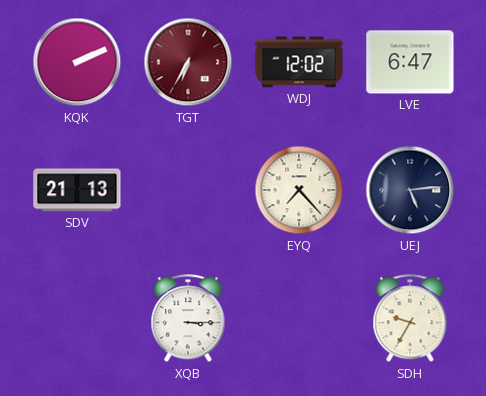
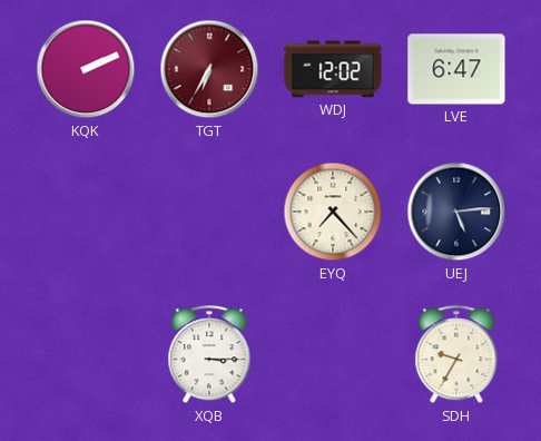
SDV: 21:13 -> none
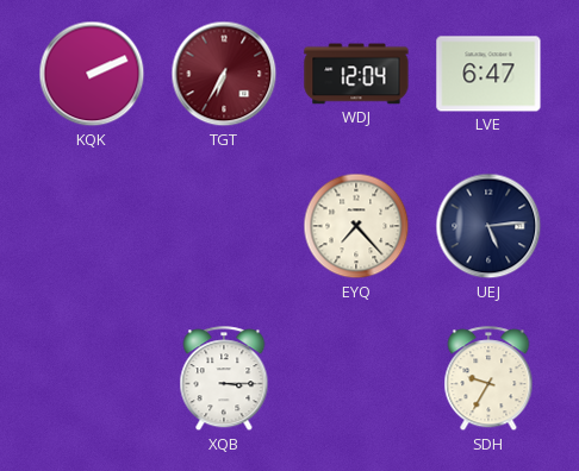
WDJ: 12:02 -> 12:04
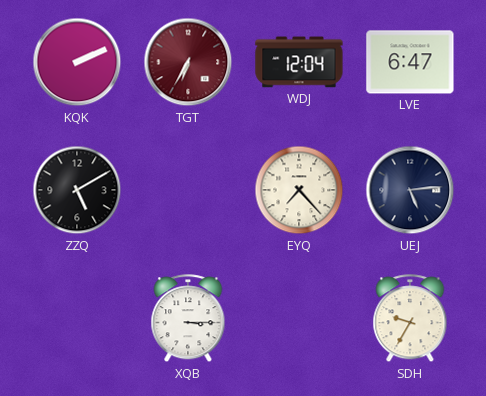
ZZQ: none -> 5:10
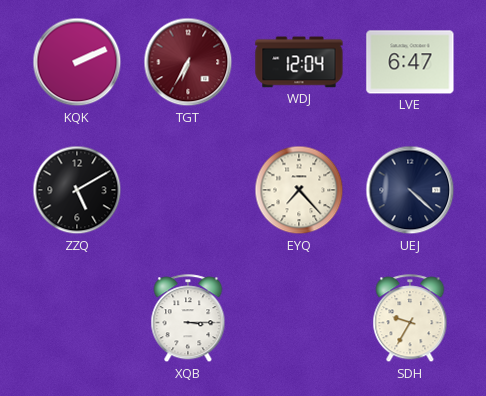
UEJ: 5:14 -> 4:22
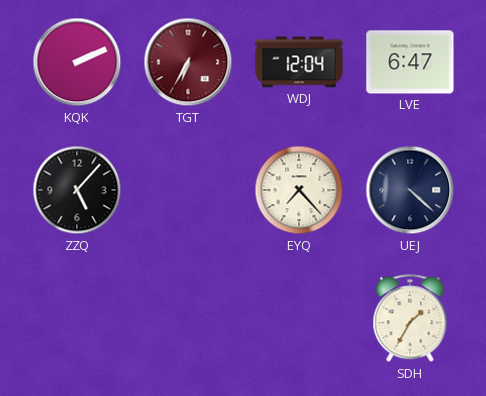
ZZQ: 5:10 -> 5:07
XQB: 3:15 -> none
SDH: 9:35 -> 1:35
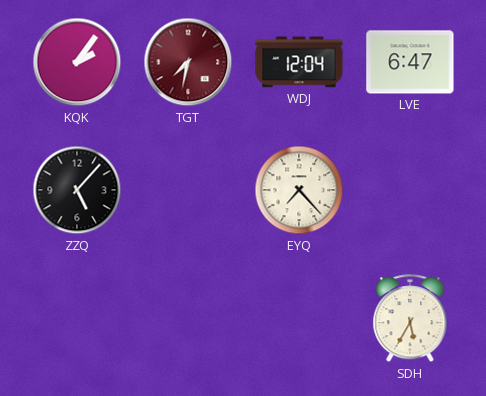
KQK: 2:11 -> 2:06
TGT: 6:35 -> 7:32
UEJ: 4:22 -> none
SDH: 1:35 -> 5:35
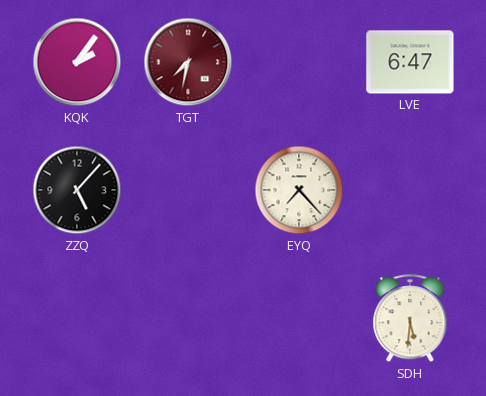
WDJ: 12:04 -> none
SDH: 5:35 -> 5:31
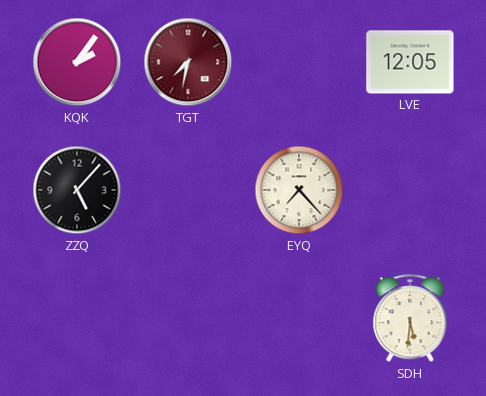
LVE: 6:47 -> 12:05
